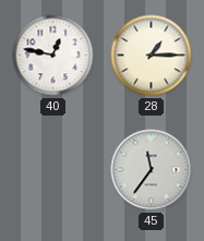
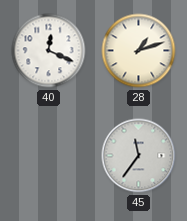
40: 12:47 -> 12:19
28: 1:15 -> 1:12
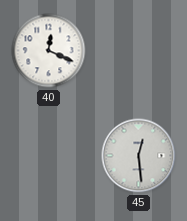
28: 1:12 -> none
45: 11:36 -> 12:29
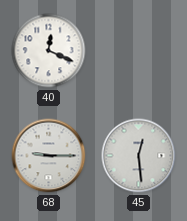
68: none -> 9:15
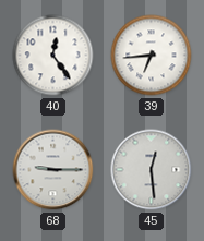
40: 12:19 -> 12:24
39: none -> 6:44
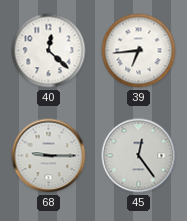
40: 12:24 -> 12:22
45: 12:29 -> 12:24
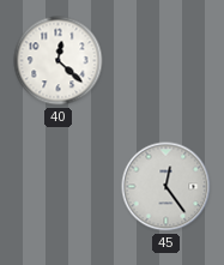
39: 6:44 -> none
68: 9:15 -> none
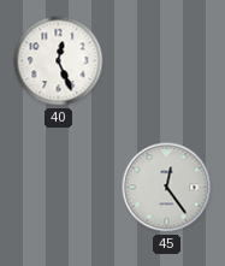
40: 12:22 -> 12:26
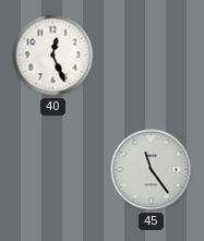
45: 12:24 -> 11:24
